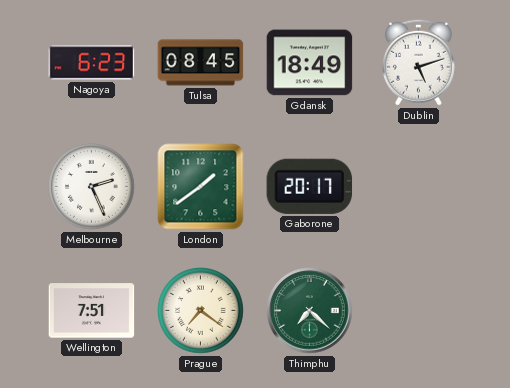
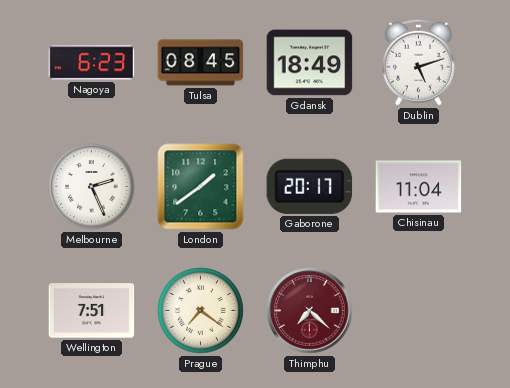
Chisinau: none -> 11:04
Thimphu dial: green -> burgundy
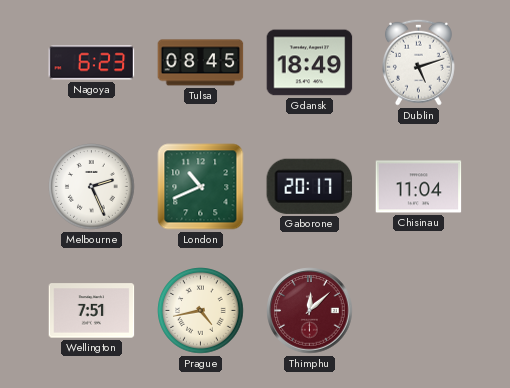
London: 1:39 -> 10:41
Prague: 7:21 -> 4:43
Thimphu: 7:22 -> 12:08
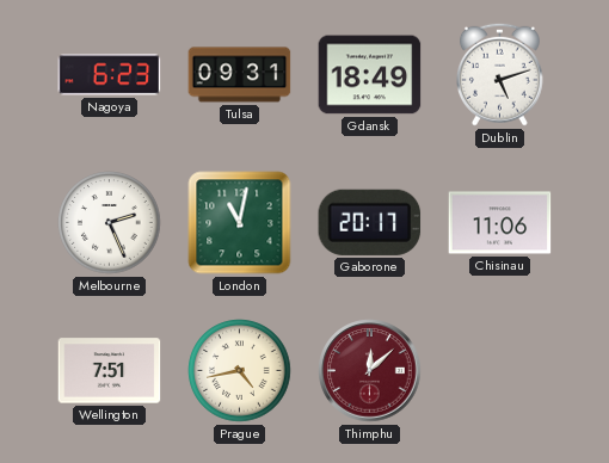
Tulsa: 08:45 -> 09:31
London: 10:41 -> 11:02
Chisinau: 11:04 -> 11:06
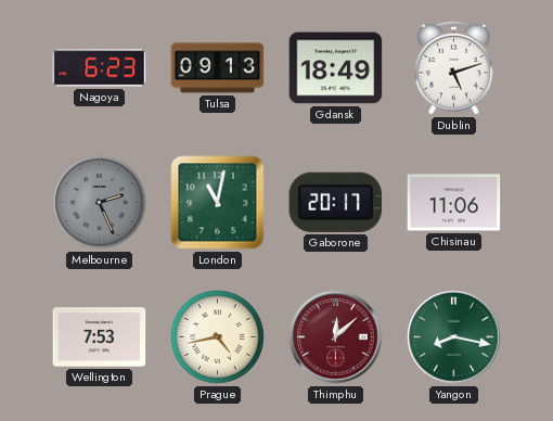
Tulsa: 09:31 -> 09:13
Melbourne dial: white -> grey
Wellington: 7:51 -> 7:53
Yangon: none -> 8:17
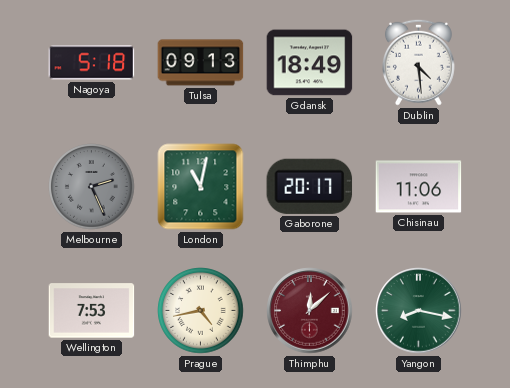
Nagoya: 6:23 -> 5:18
Dublin: 5:12 -> 4:29
